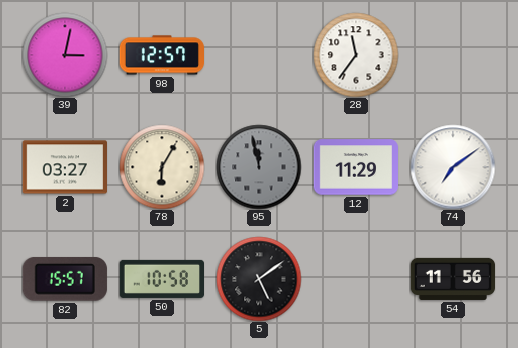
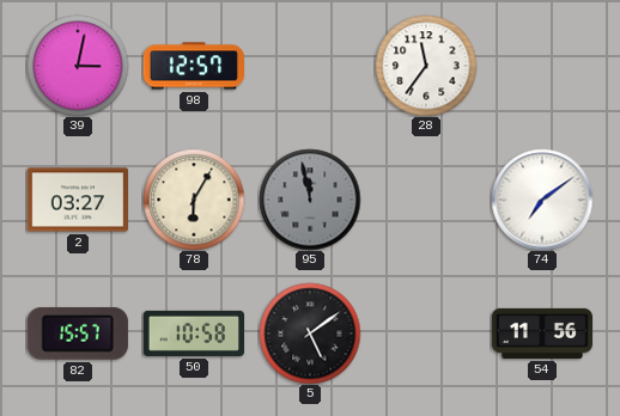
12: 11:29 -> none
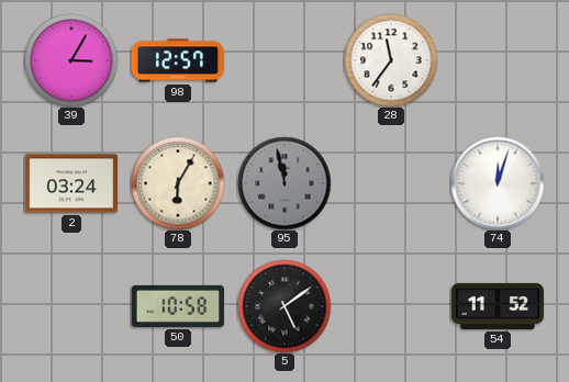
39: 3:02 -> 3:05
2: 03:27 -> 03:24
74: 7:09 -> 12:03
82: 15:57 -> none
54: 11:56 -> 11:52
